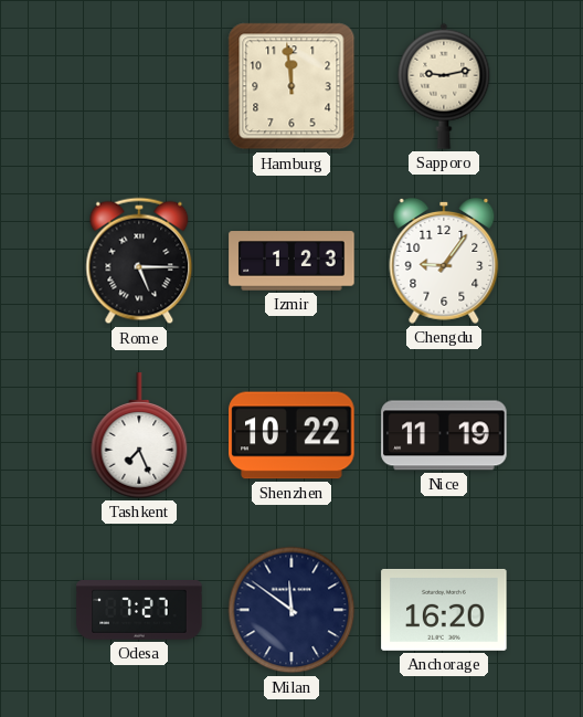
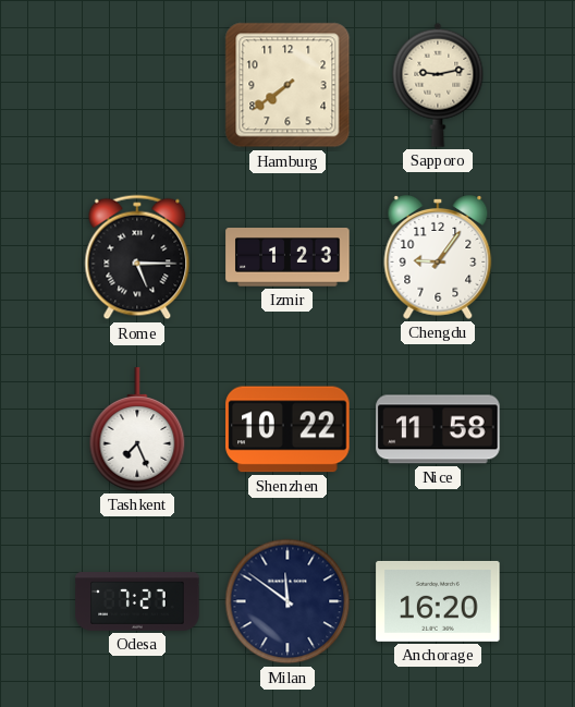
Hamburg: 11:59 -> 7:39
Nice: 11:19 -> 11:58
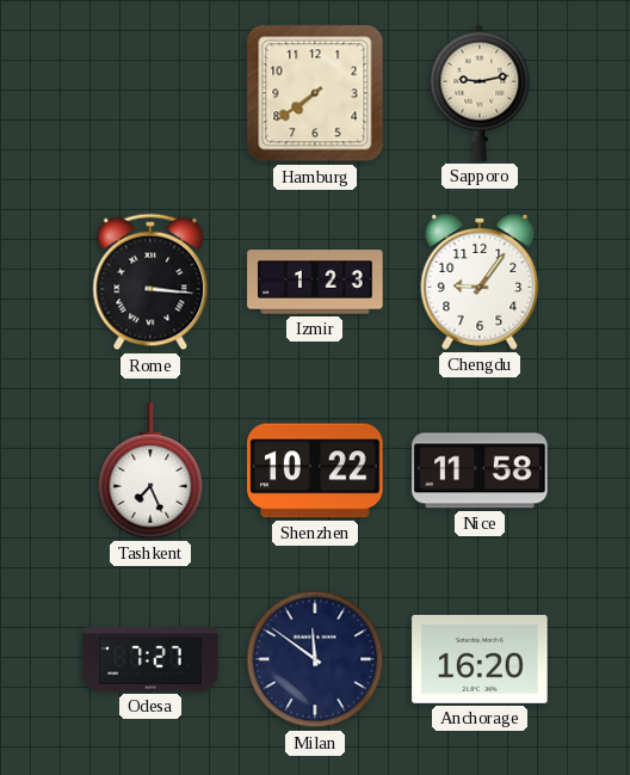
Rome: 5:15 -> 3:16
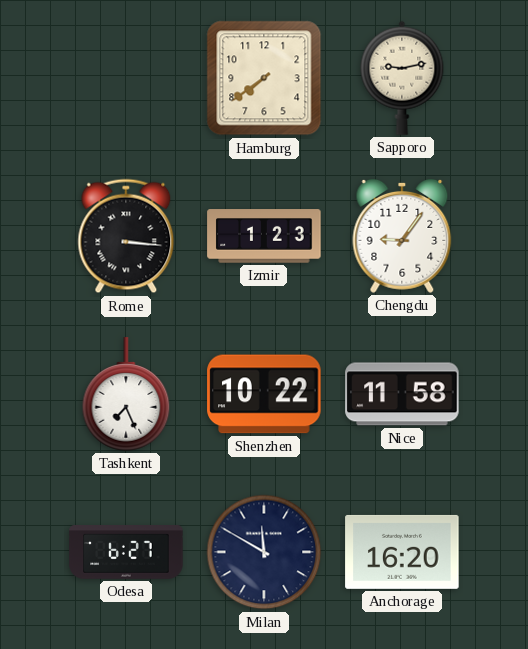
Odesa: 7:27 -> 6:27
Milan: 11:51 -> 11:50
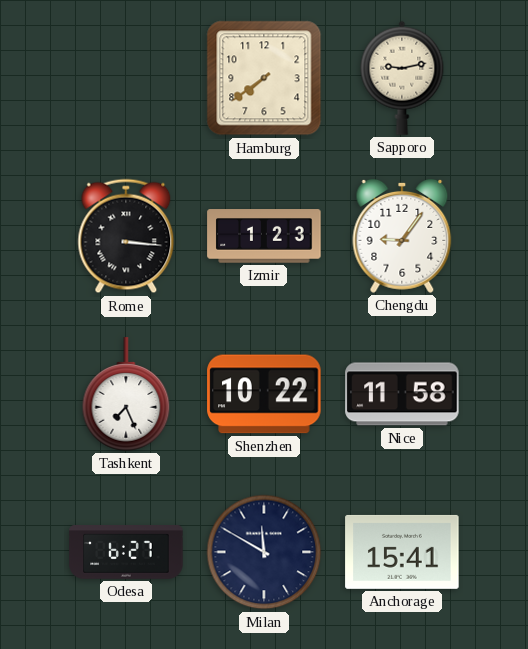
Anchorage: 16:20 -> 15:41
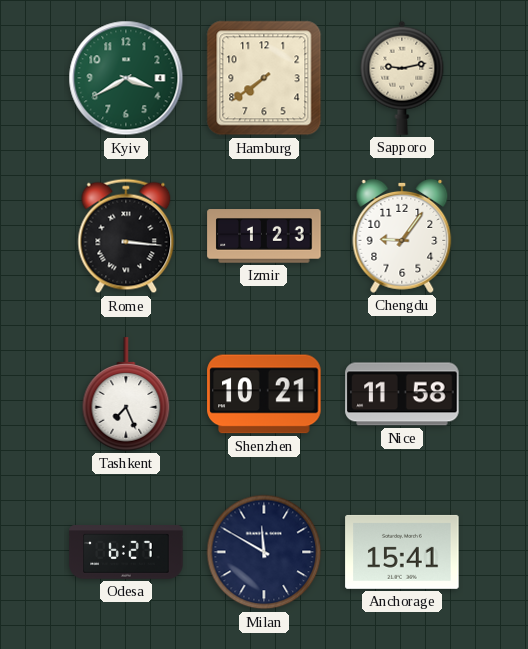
Kyiv: none -> 3:40
Shenzhen: 10:22 -> 10:21
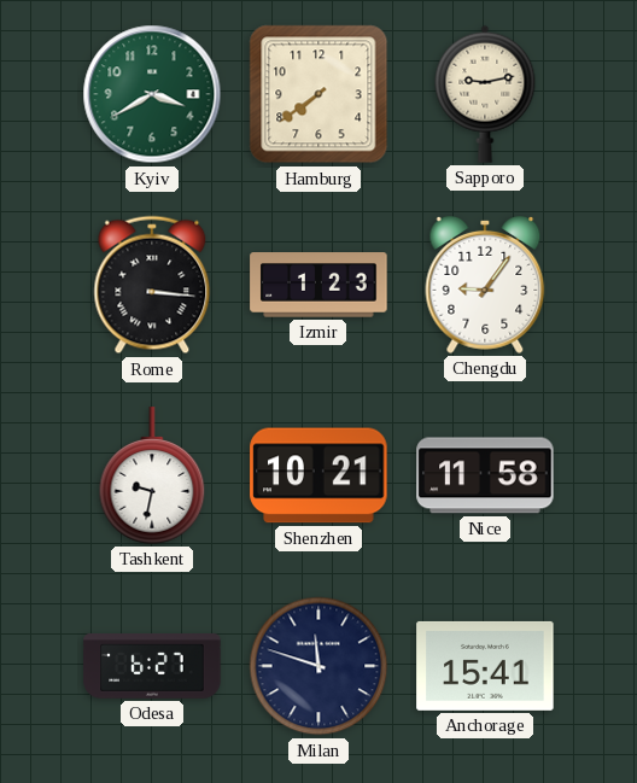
Tashkent: 7:26 -> 9:32
Milan: 11:50 -> 11:48
